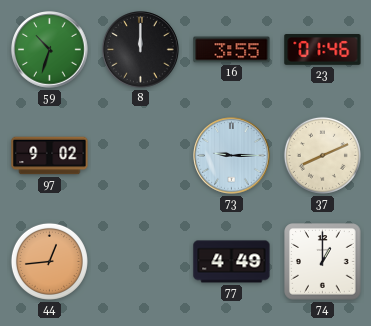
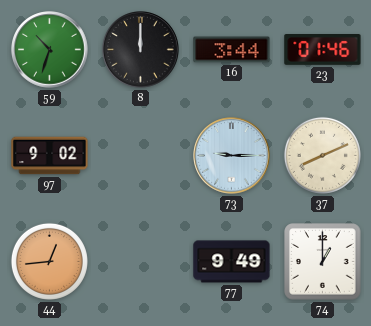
16: 3:55 -> 3:44
77: 4:49 -> 9:49
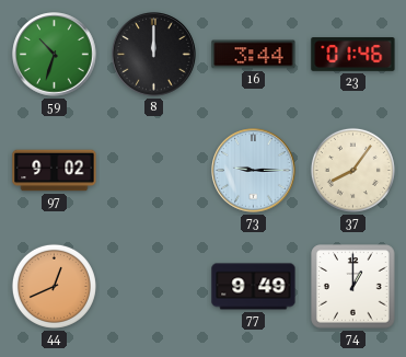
37: 8:11 -> 8:06
44: 12:44 -> 12:41
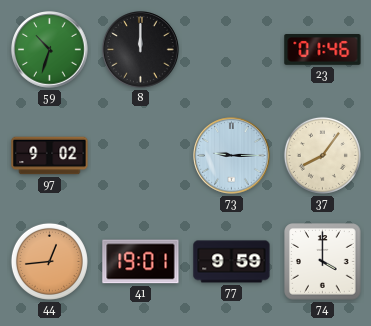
16: 3:44 -> none
44: 12:41 -> 12:44
41: none -> 19:01
77: 9:49 -> 9:59
74: 1:00 -> 4:00
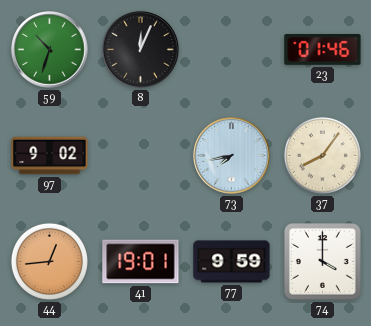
8: 12:00 -> 12:04
73: 9:15 -> 7:43
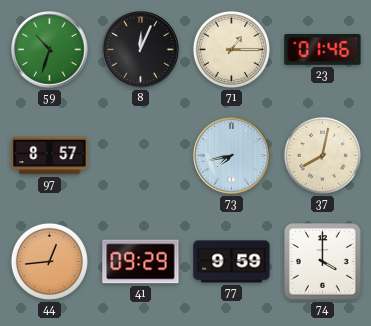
71: none -> 1:15
97: 9:02 -> 8:57
37: 8:06 -> 8:02
41: 19:01 -> 09:29
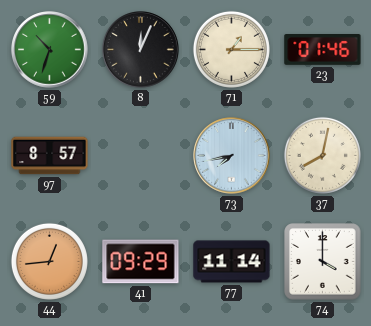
77: 9:59 -> 11:14
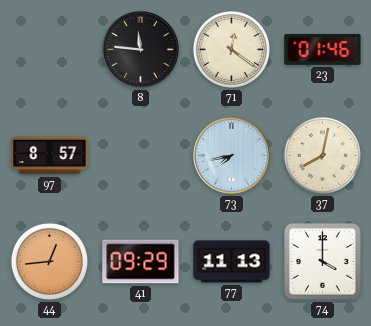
59: 10:33 -> none
8: 12:04 -> 11:46
71: 1:15 -> 12:21
77: 11:14 -> 11:13
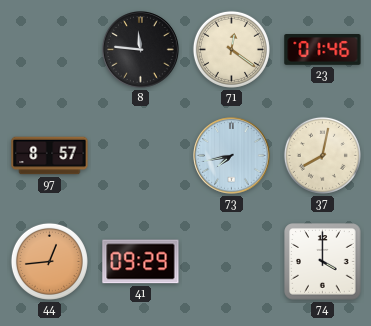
77: 11:13 -> none
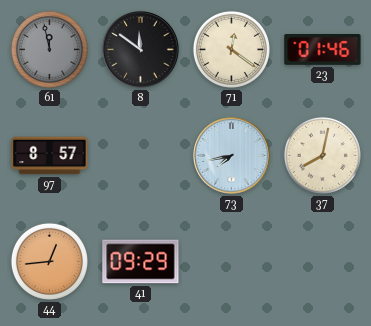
61: none -> 11:58
8: 11:46 -> 11:51
74: 4:00 -> none
